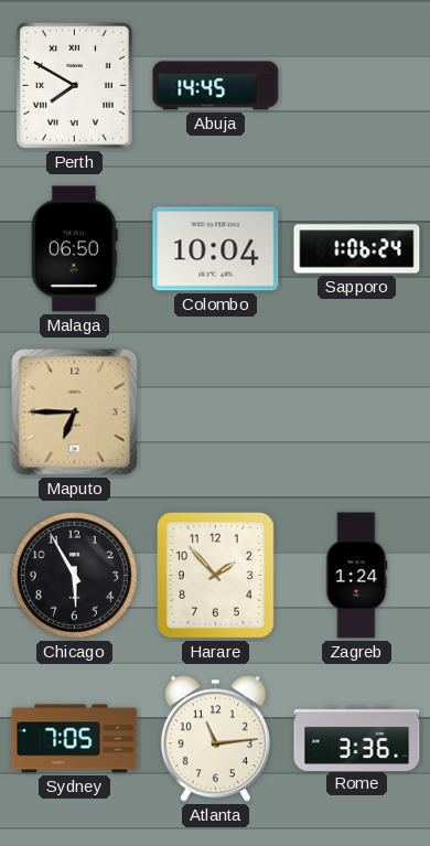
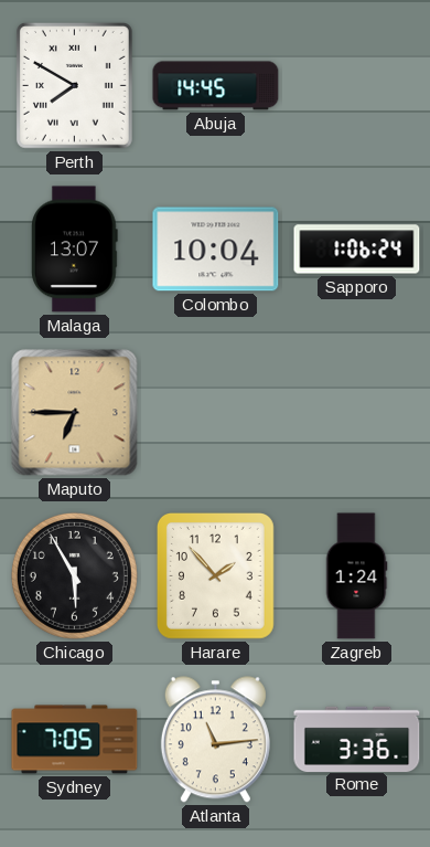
Malaga: 06:50 -> 13:07
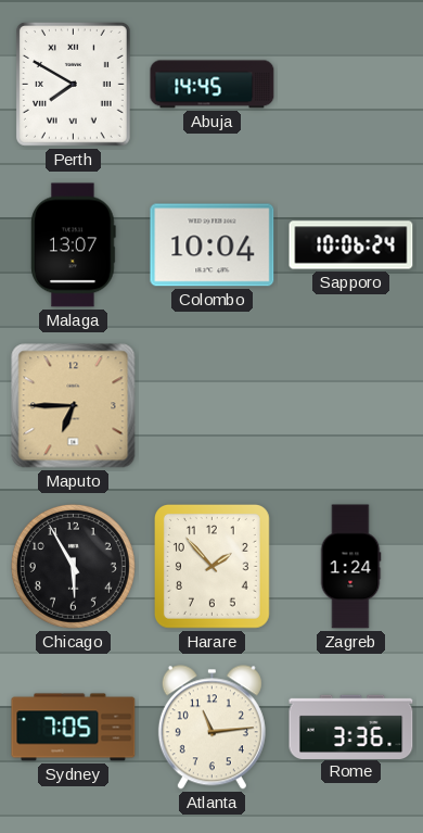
Sapporo: 1:06 -> 10:06
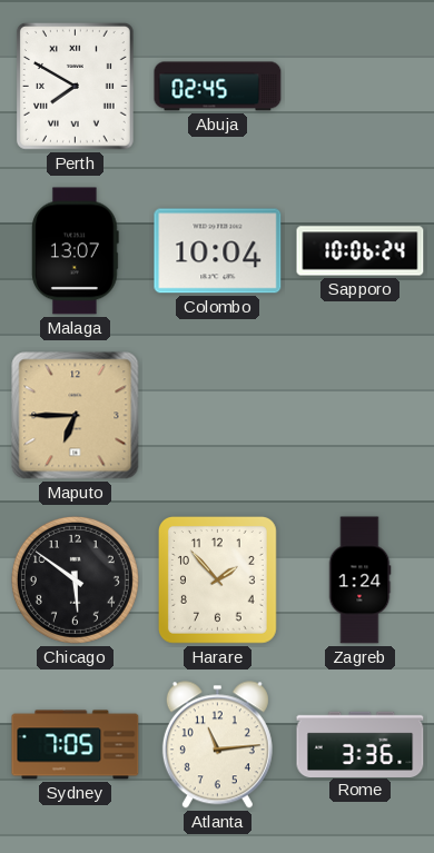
Abuja: 14:45 -> 02:45
Chicago: 5:55 -> 5:51
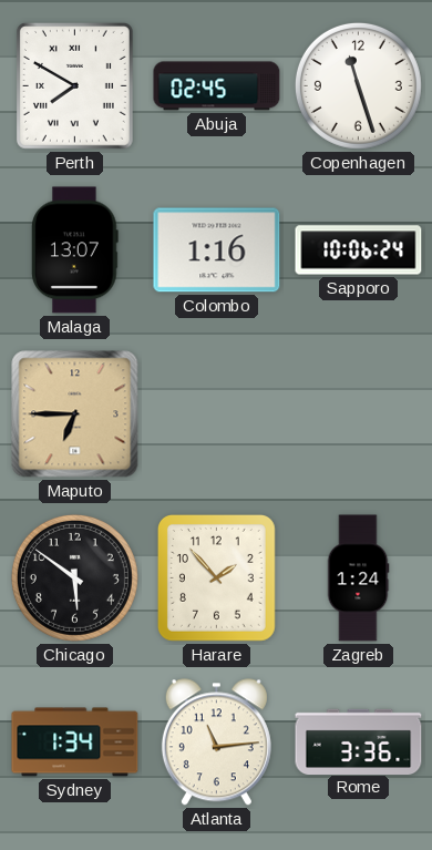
Copenhagen: none -> 11:27
Colombo: 10:04 -> 1:16
Sydney: 7:05 -> 1:34
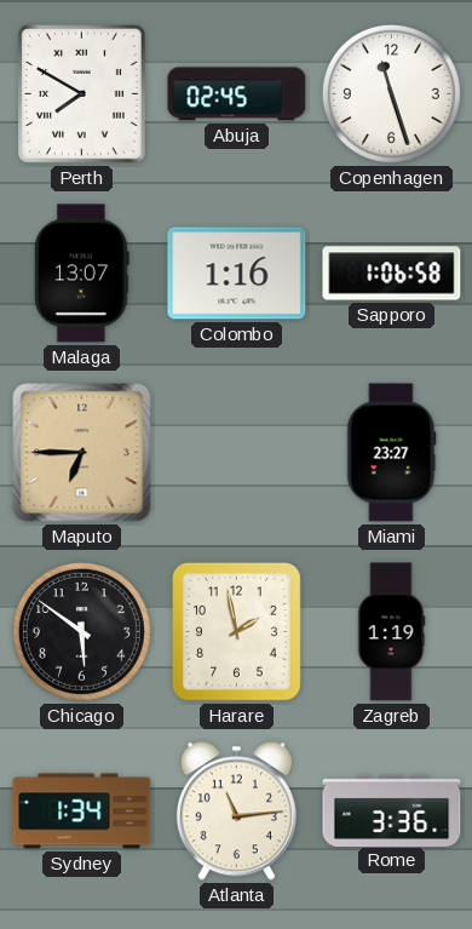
Sapporo: 10:06 -> 1:06
Miami: none -> 23:27
Harare: 1:53 -> 1:58
Zagreb: 1:24 -> 1:19
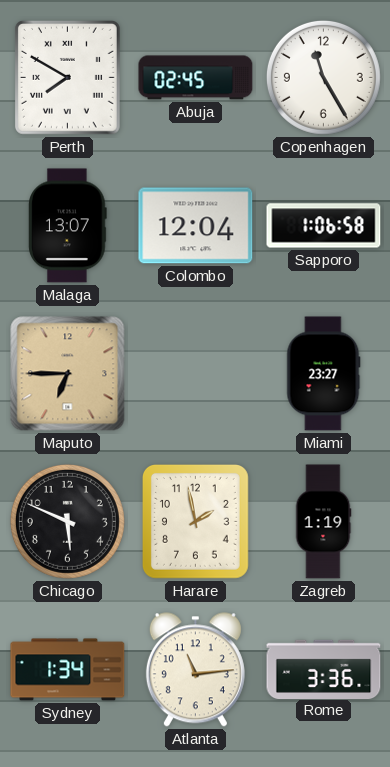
Copenhagen: 11:27 -> 11:25
Colombo: 1:16 -> 12:04
Chicago: 5:51 -> 5:49
